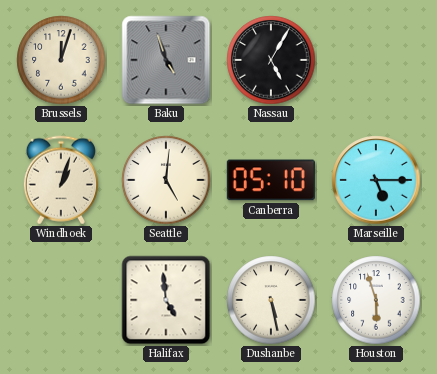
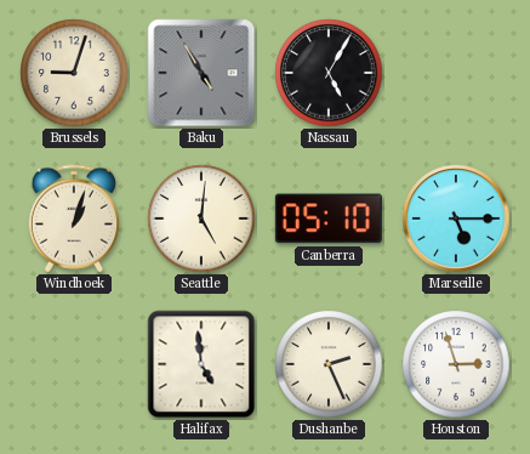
Brussels: 12:03 -> 9:03
Baku: 4:57 -> 4:55
Dushanbe: 5:28 -> 2:26
Houston: 5:57 -> 2:57
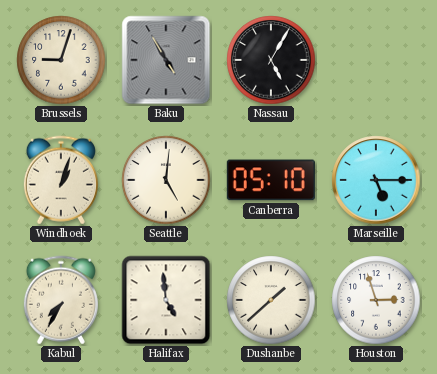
Kabul: none -> 7:35
Dushanbe: 2:26 -> 1:38
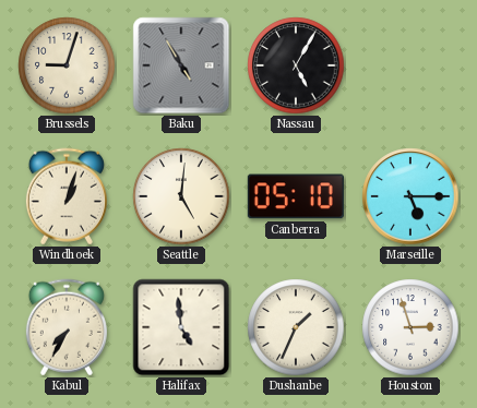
Dushanbe: 1:38 -> 1:34
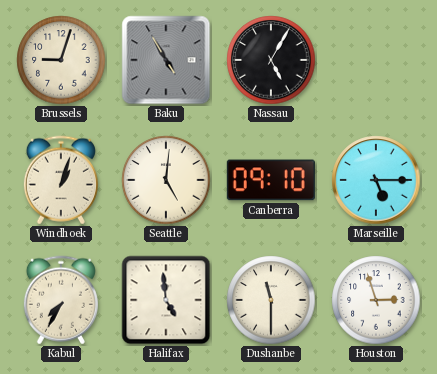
Canberra: 05:10 -> 09:10
Dushanbe: 1:34 -> 11:30
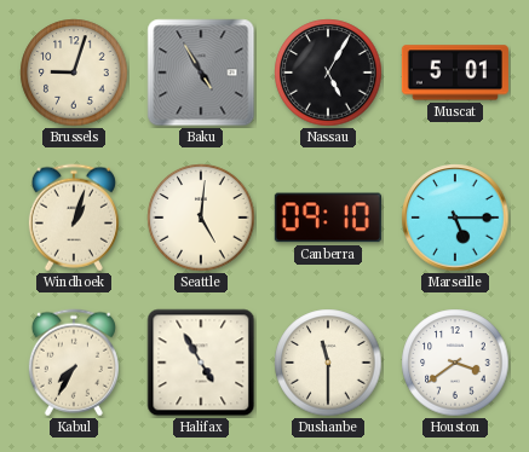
Muscat: none -> 5:01
Halifax: 4:59 -> 4:55
Houston: 2:57 -> 3:39
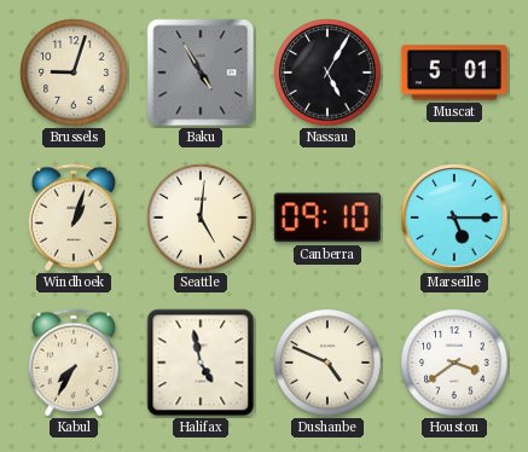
Halifax: 4:55 -> 4:58
Dushanbe: 11:30 -> 4:49
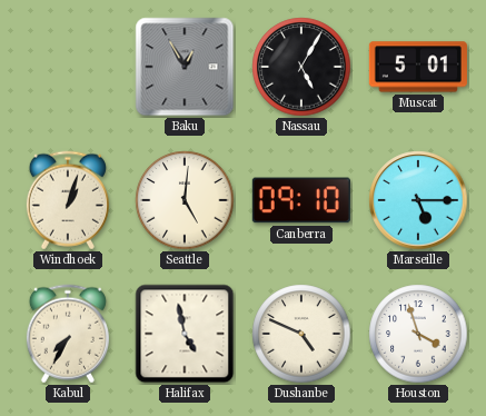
Brussels: 9:03 -> none
Baku: 4:55 -> 12:55
Houston: 3:39 -> 3:57
